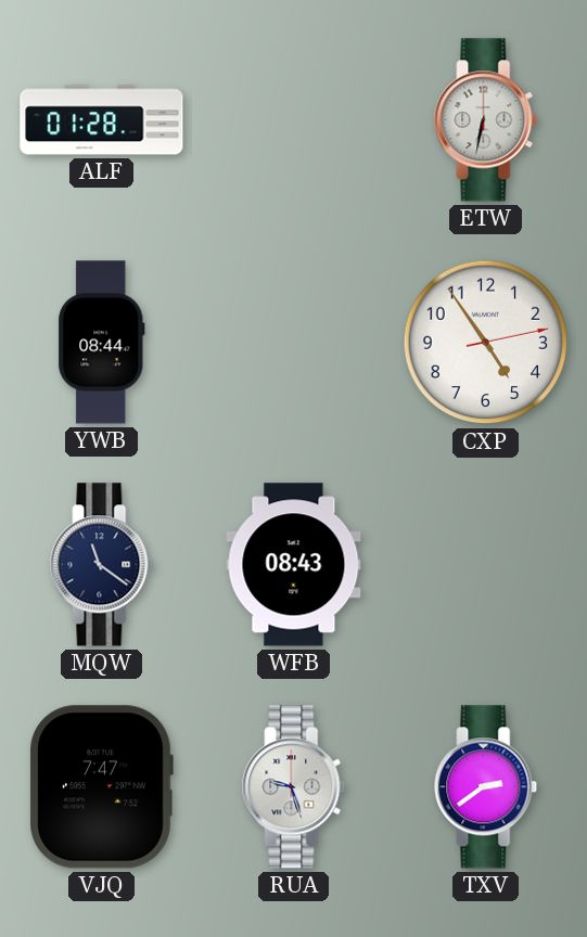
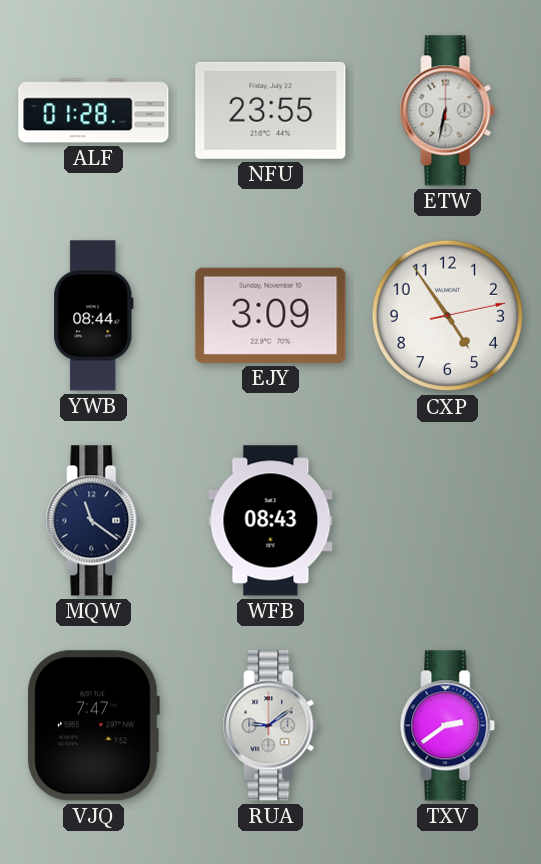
NFU: none -> 23:55
EJY: none -> 3:09
RUA: 9:27 -> 9:09
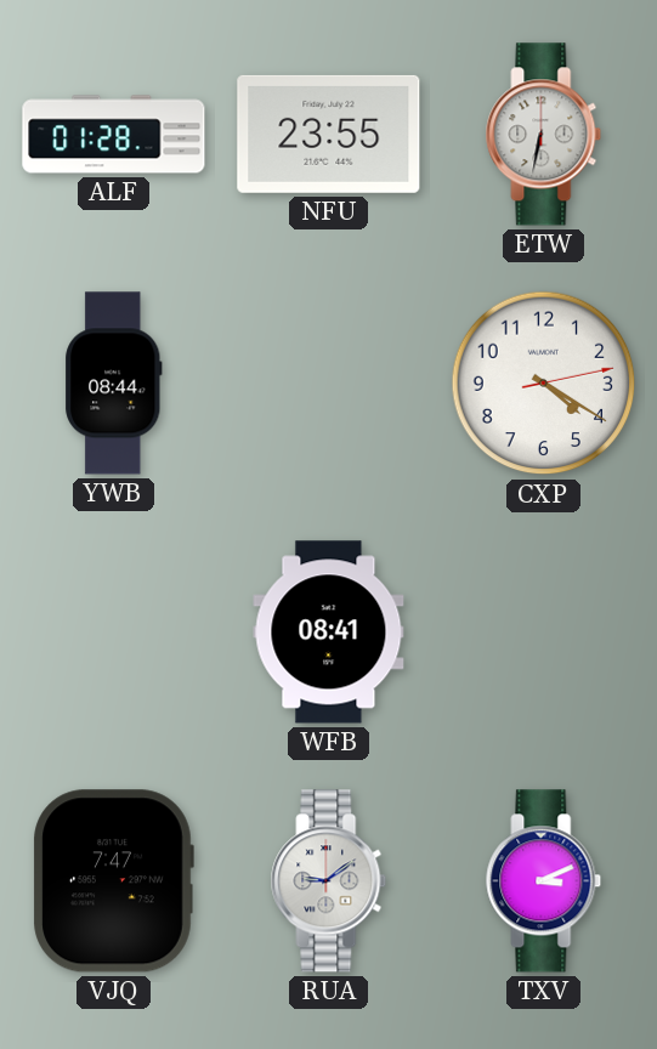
EJY: 3:09 -> none
CXP: 4:54 -> 4:20
MQW: 11:21 -> none
WFB: 08:43 -> 08:41
TXV: 2:39 -> 3:11
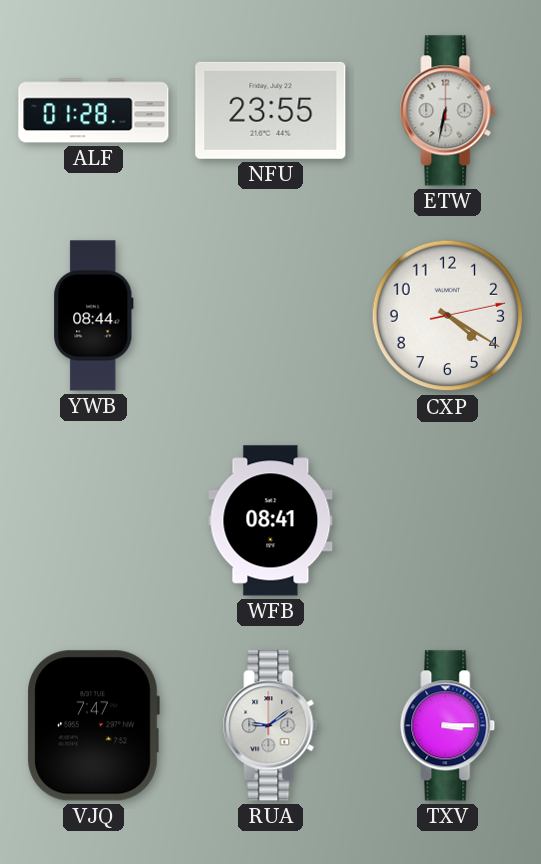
TXV: 3:11 -> 3:15
